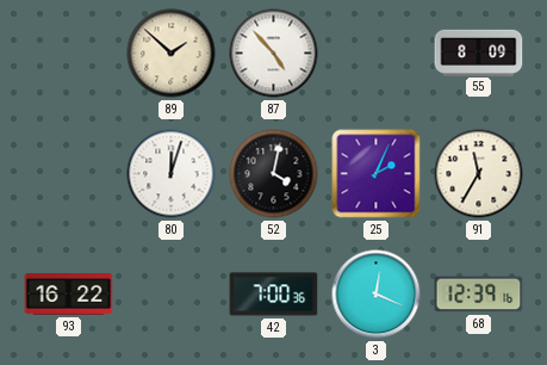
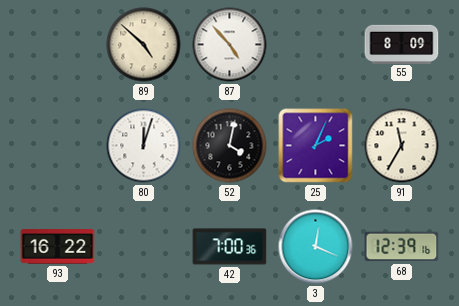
89: 1:52 -> 4:52
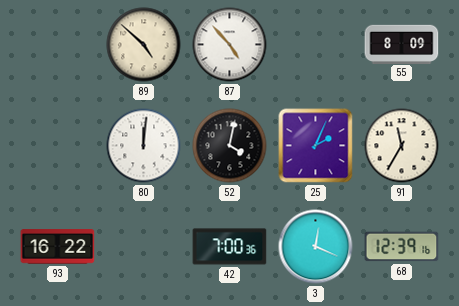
80: 12:03 -> 12:01
